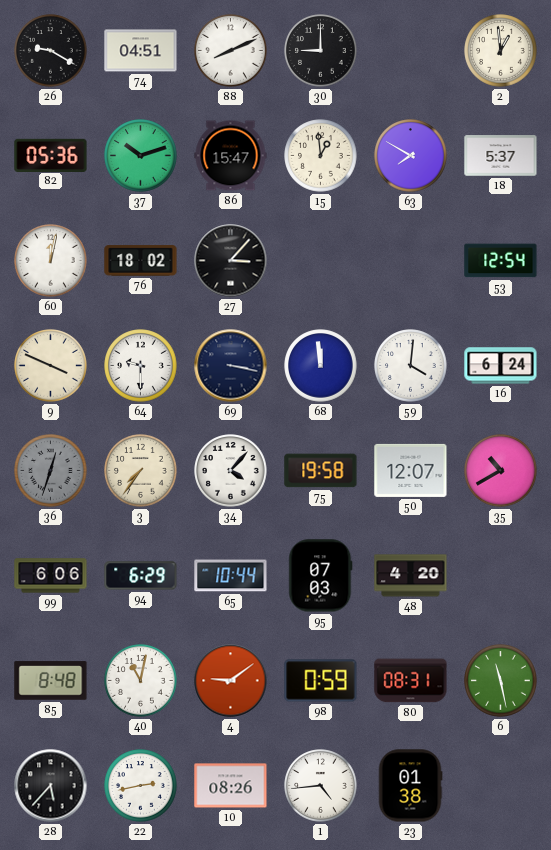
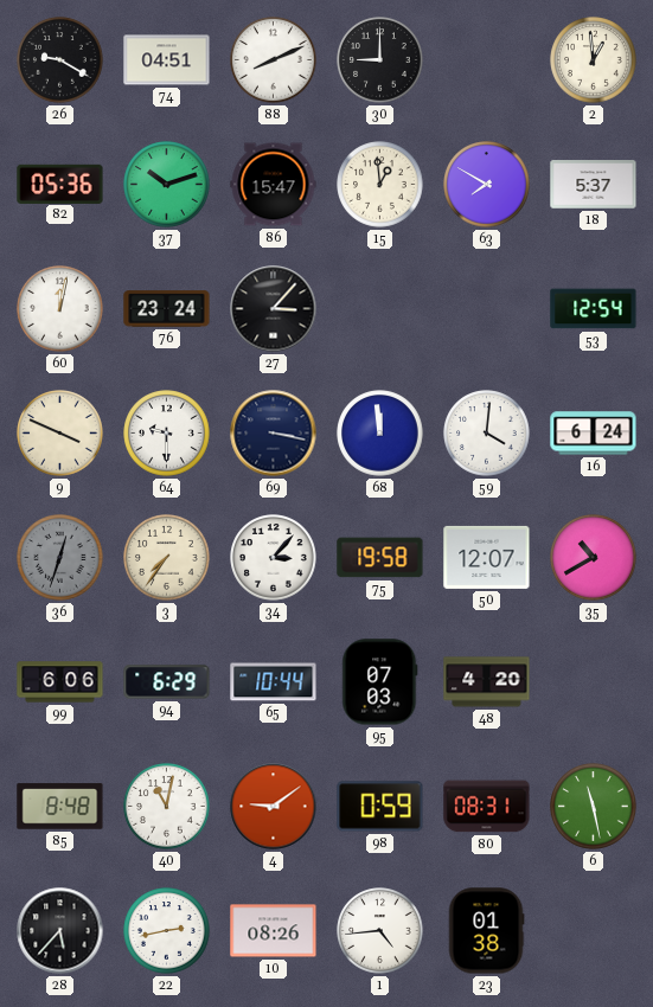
76: 18:02 -> 23:24
34: 4:07 -> 3:07
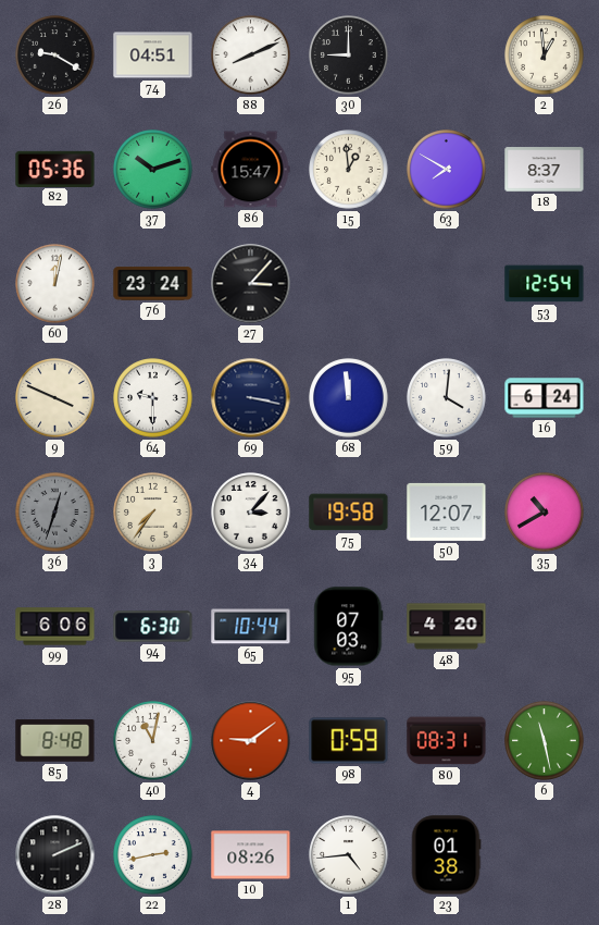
18: 5:37 -> 8:37
94: 6:29 -> 6:30
28: 5:37 -> 2:11
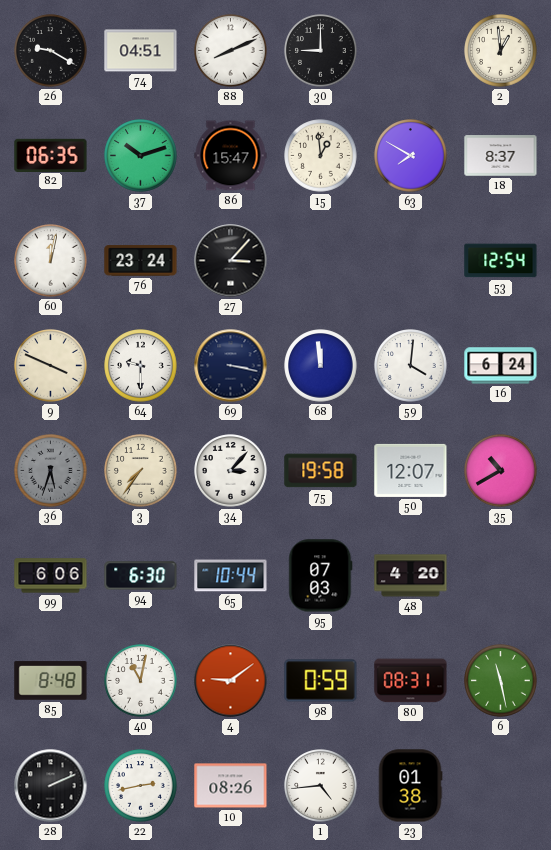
82: 05:36 -> 06:35
36: 12:33 -> 5:33
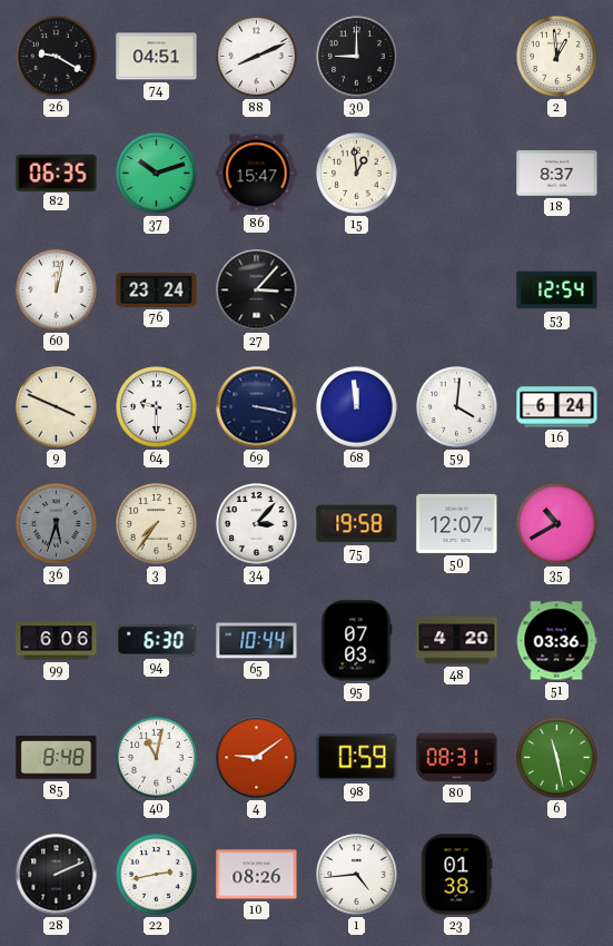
63: 7:50 -> none
51: none -> 03:36
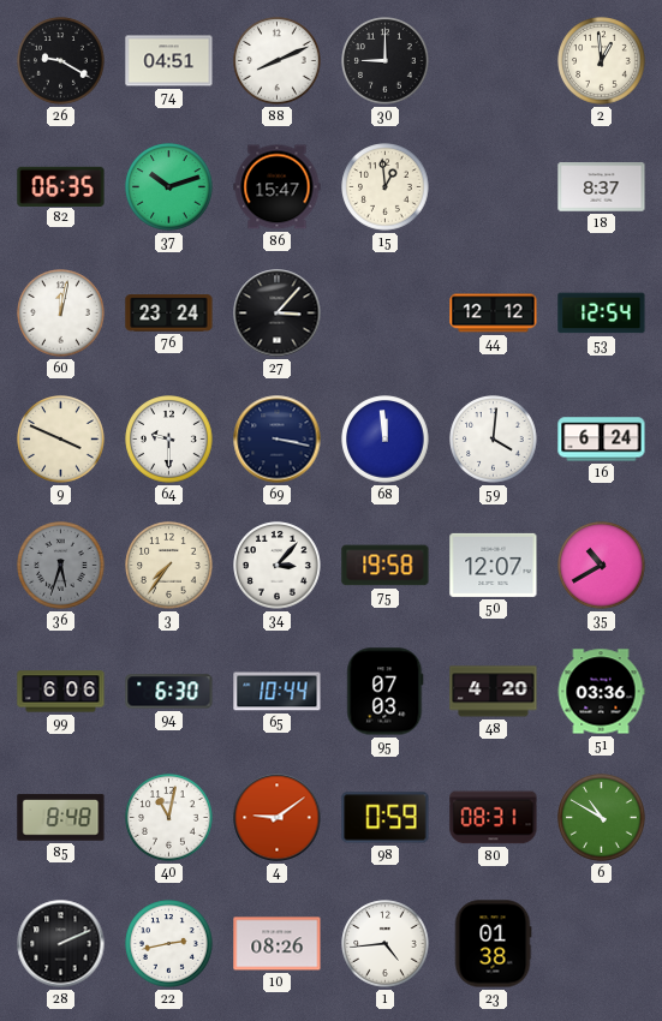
44: none -> 12:12
6: 11:28 -> 10:50
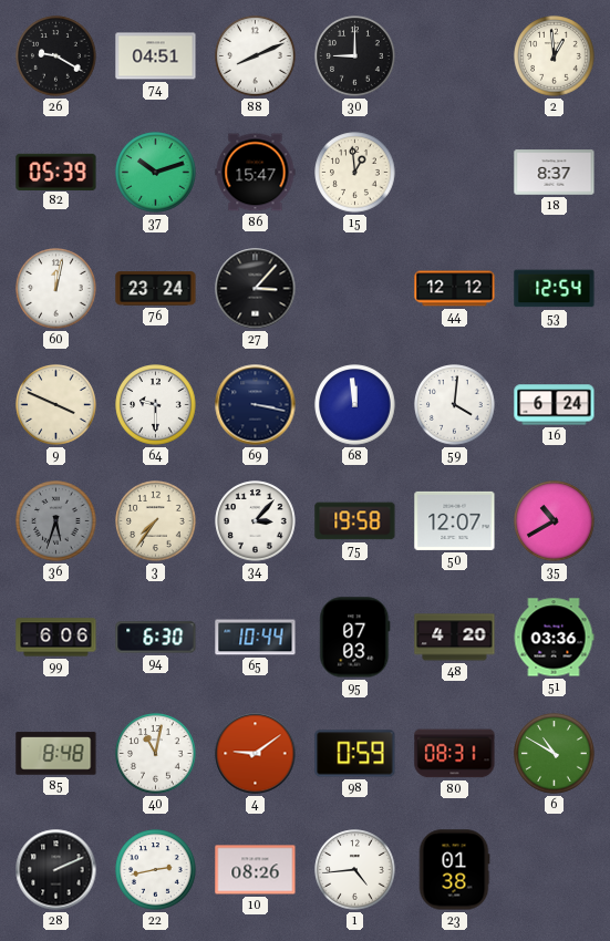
82: 06:35 -> 05:39
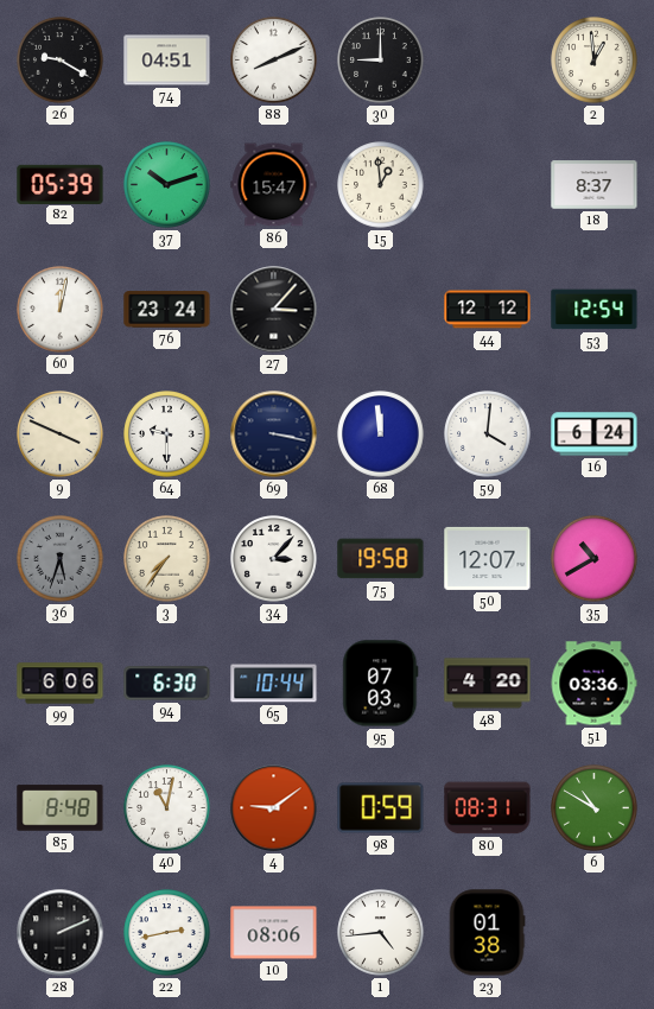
10: 08:26 -> 08:06
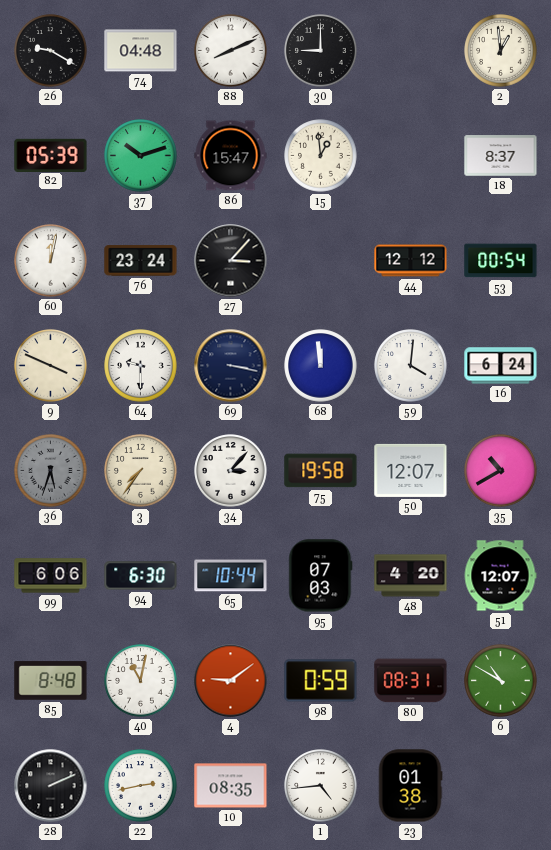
74: 04:51 -> 04:48
53: 12:54 -> 00:54
51: 03:36 -> 12:07
10: 08:06 -> 08:35
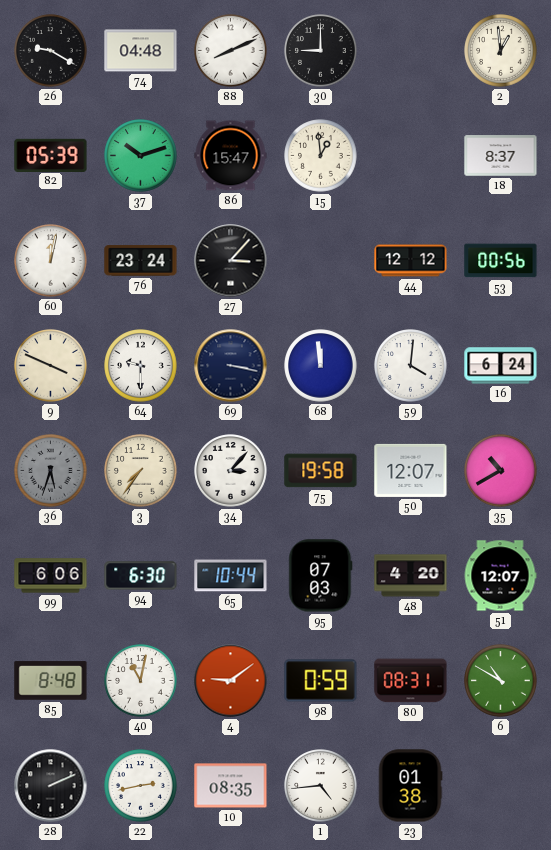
53: 00:54 -> 00:56
